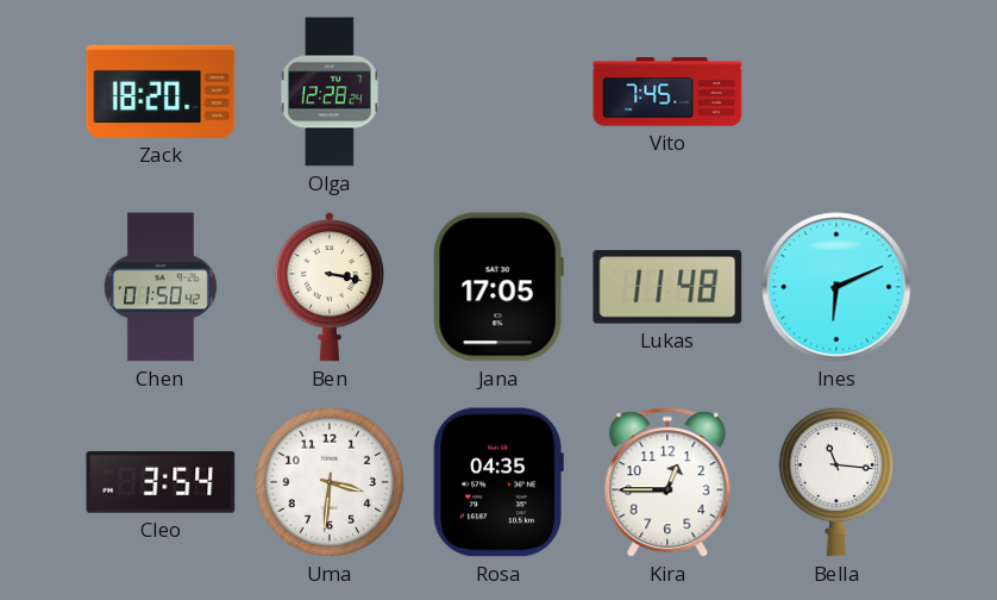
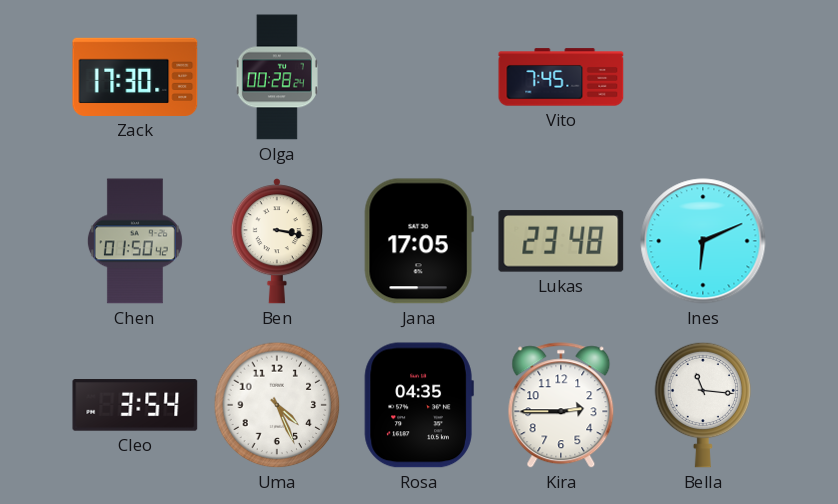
Zack: 18:20 -> 17:30
Olga: 12:28 -> 00:28
Lukas: 11:48 -> 23:48
Uma: 3:31 -> 4:26
Kira: 12:45 -> 2:45
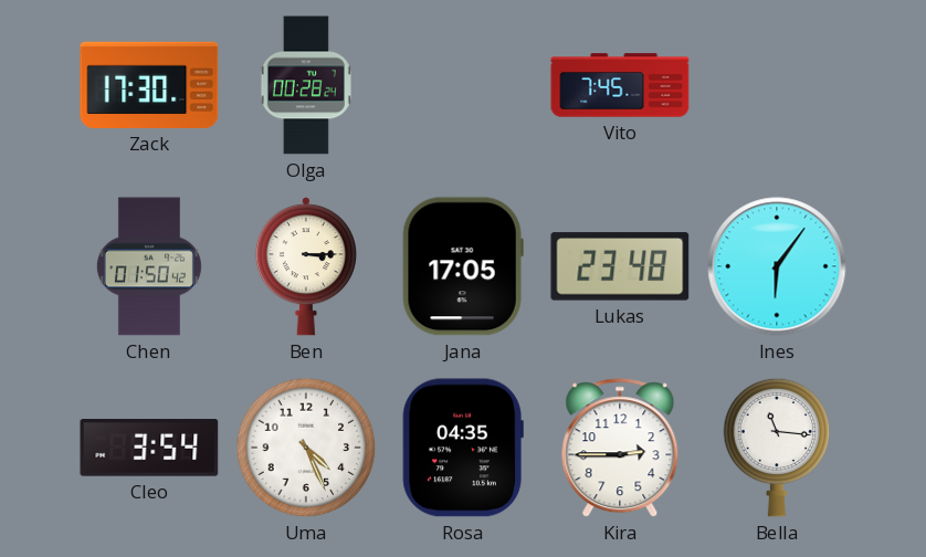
Ben: 3:17 -> 3:15
Ines: 6:11 -> 6:06
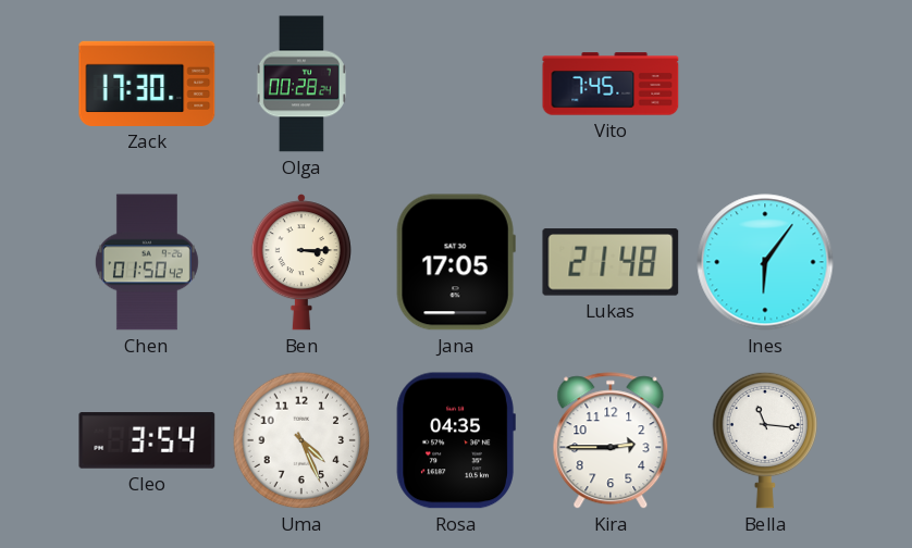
Lukas: 23:48 -> 21:48
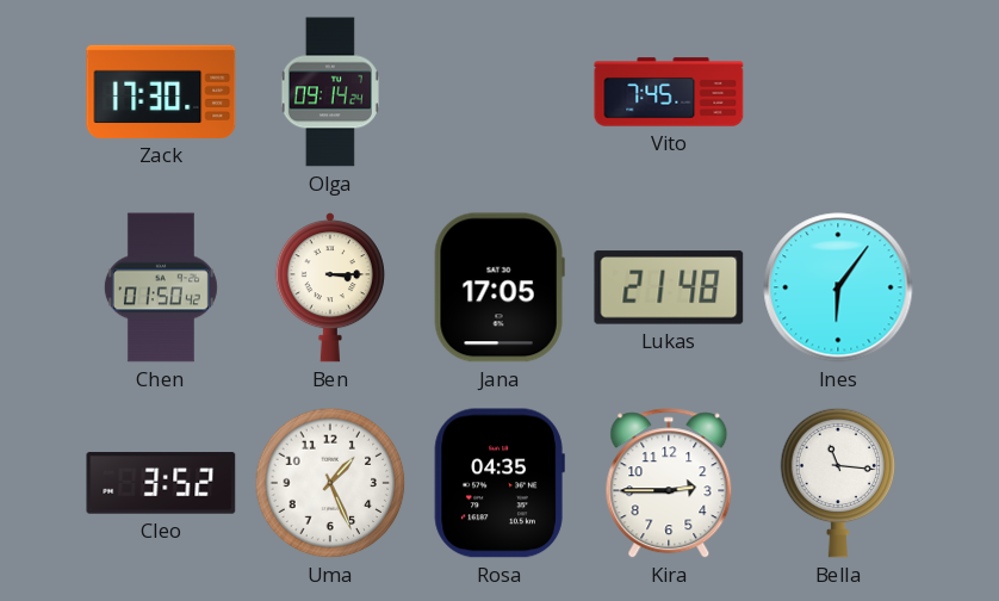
Olga: 00:28 -> 09:14
Cleo: 3:54 -> 3:52
Uma: 4:26 -> 1:26
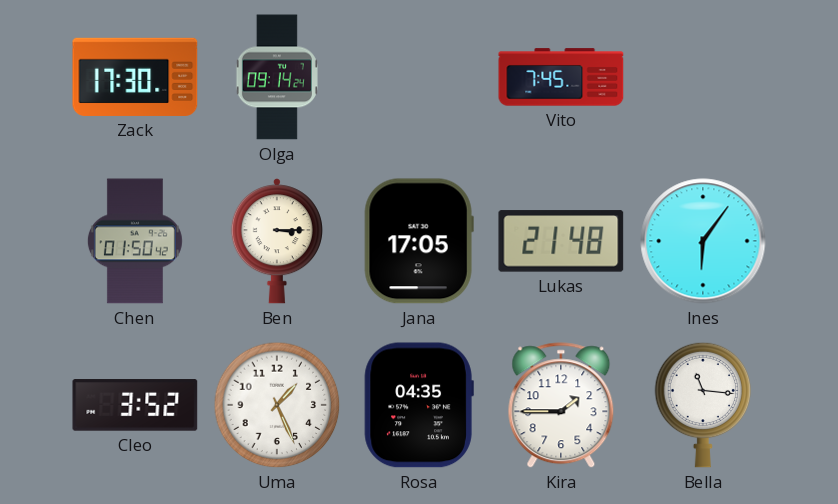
Kira: 2:45 -> 1:45
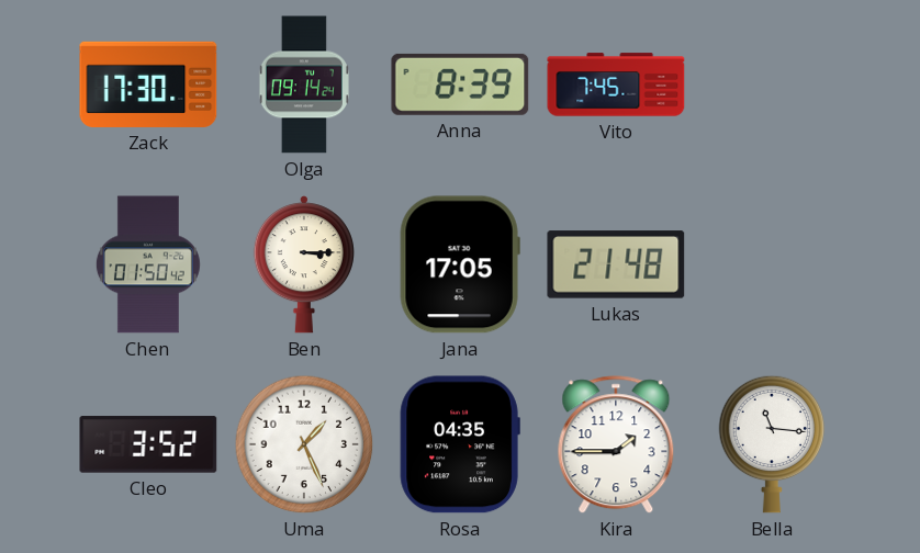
Anna: none -> 8:39
Ines: 6:06 -> none
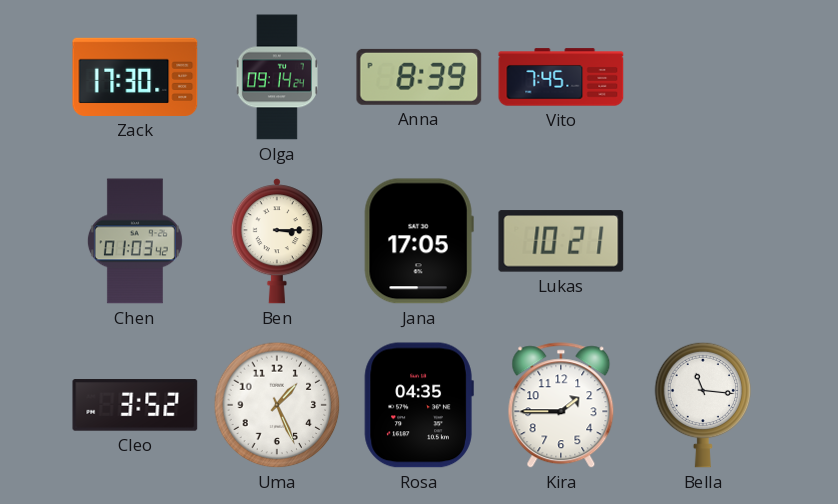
Chen: 01:50 -> 01:03
Lukas: 21:48 -> 10:21
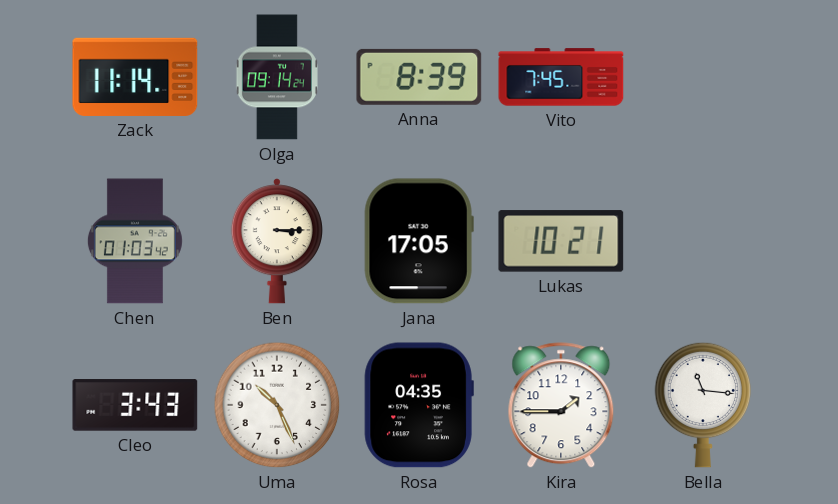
Zack: 17:30 -> 11:14
Cleo: 3:52 -> 3:43
Uma: 1:26 -> 10:26
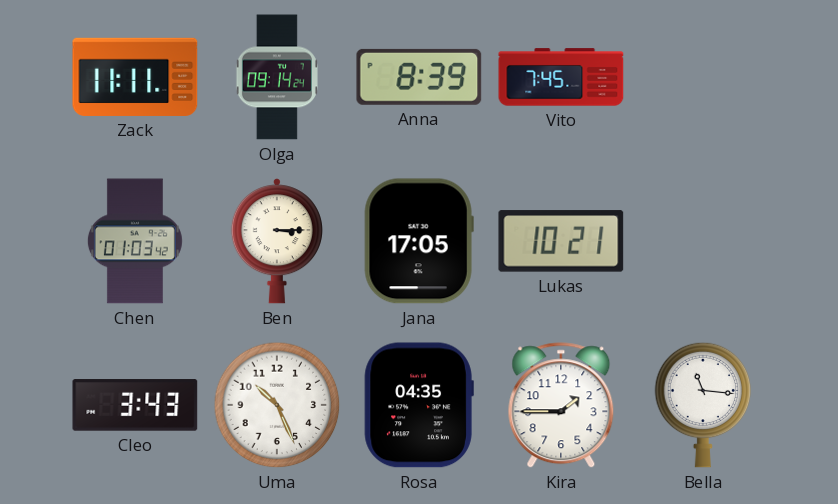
Zack: 11:14 -> 11:11
